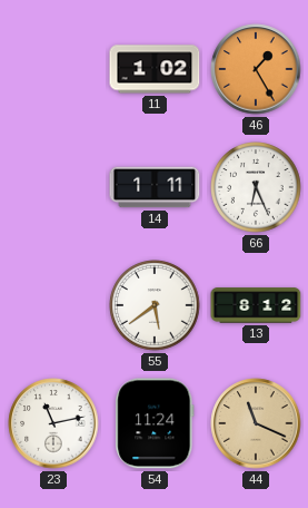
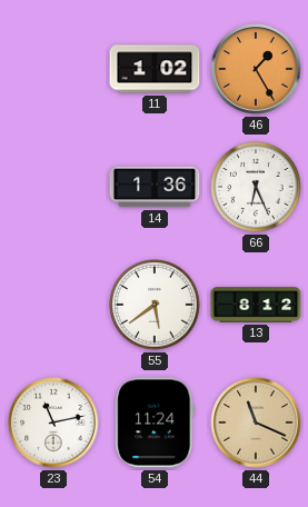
14: 1:11 -> 1:36
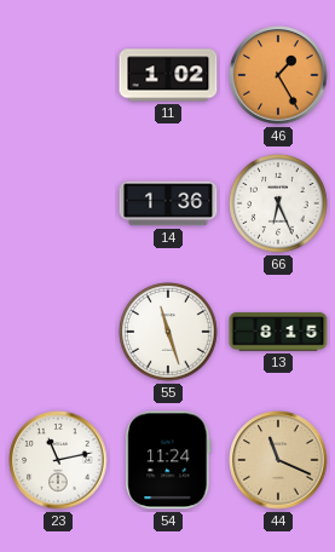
55: 5:39 -> 11:27
13: 8:12 -> 8:15
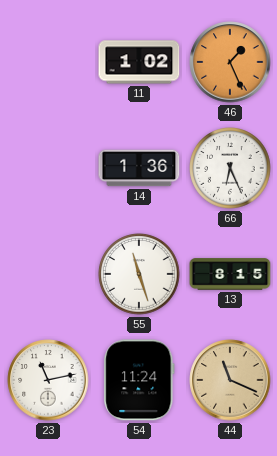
46: 1:25 -> 1:26
